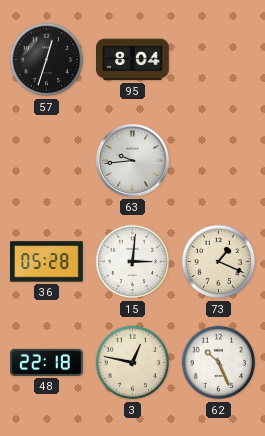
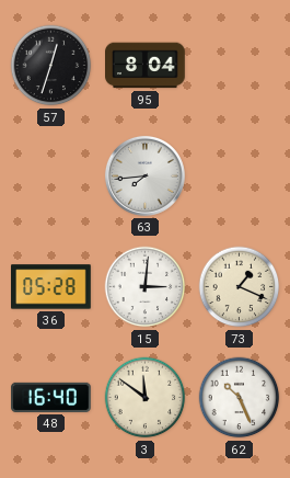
63: 9:44 -> 7:44
48: 22:18 -> 16:40
3: 12:47 -> 11:51
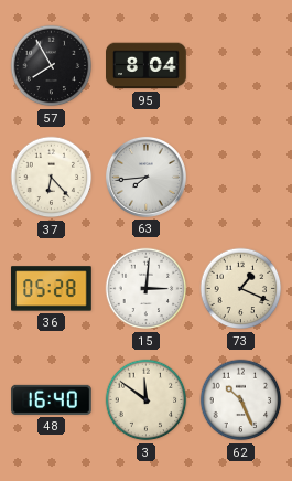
57: 12:33 -> 7:55
37: none -> 6:23
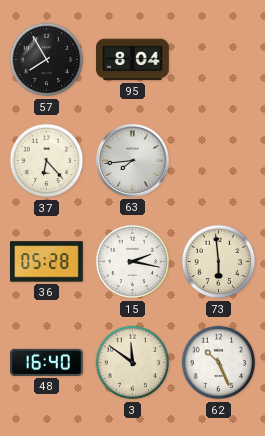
15: 3:01 -> 2:17
73: 1:19 -> 5:59
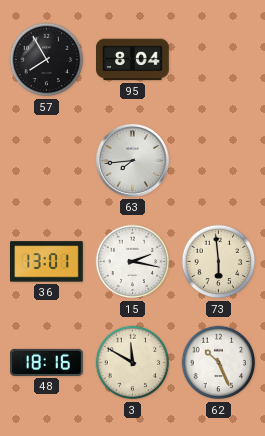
37: 6:23 -> none
36: 05:28 -> 13:01
48: 16:40 -> 18:16
3: 11:51 -> 11:50
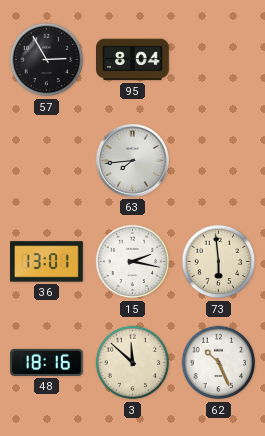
57: 7:55 -> 2:55
3: 11:50 -> 11:52
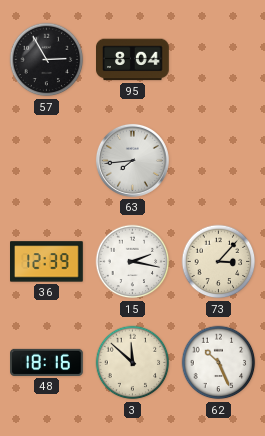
36: 13:01 -> 12:39
73: 5:59 -> 3:07
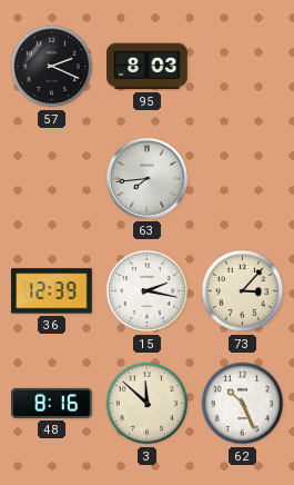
57: 2:55 -> 2:19
95: 8:04 -> 8:03
48: 18:16 -> 8:16
